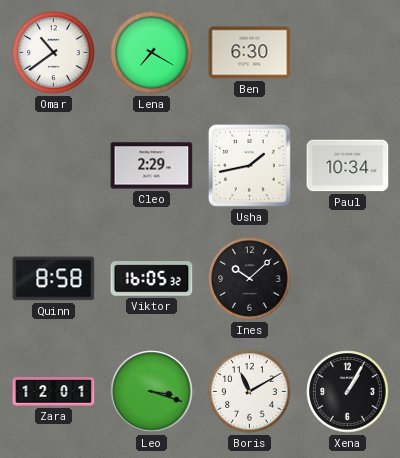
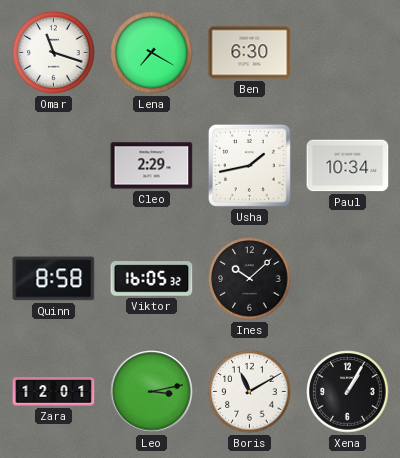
Omar: 10:39 -> 11:18
Leo: 3:18 -> 3:13
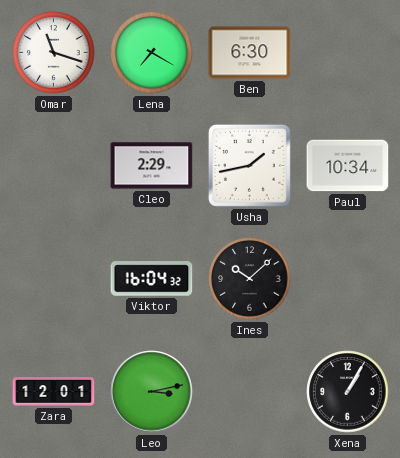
Quinn: 8:58 -> none
Viktor: 16:05 -> 16:04
Boris: 11:10 -> none
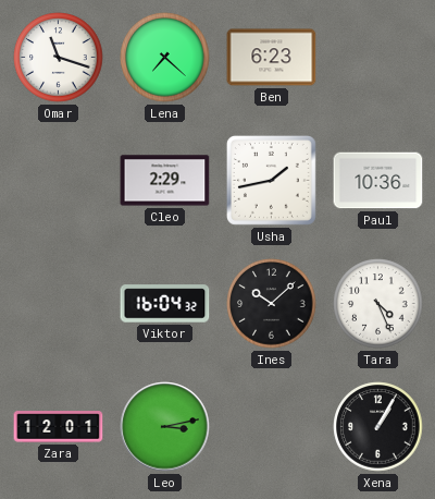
Lena: 7:20 -> 7:22
Ben: 6:30 -> 6:23
Paul: 10:34 -> 10:36
Tara: none -> 4:26
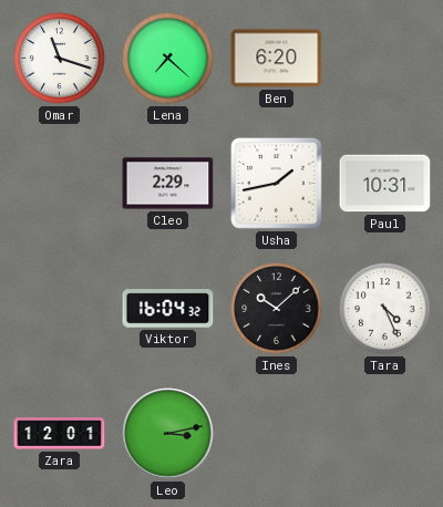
Ben: 6:23 -> 6:20
Paul: 10:36 -> 10:31
Xena: 1:05 -> none
